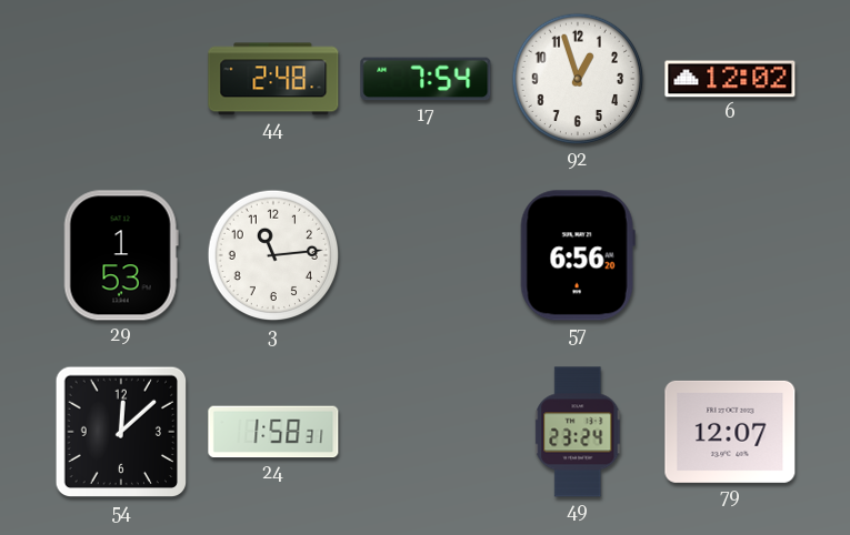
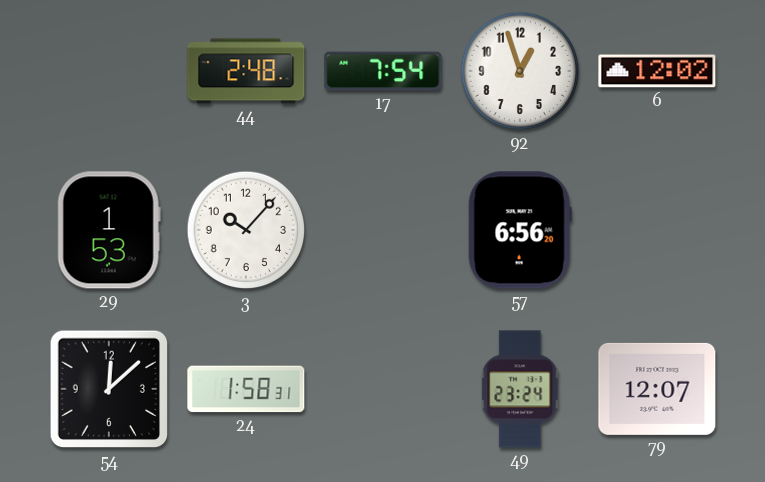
3: 11:14 -> 10:07
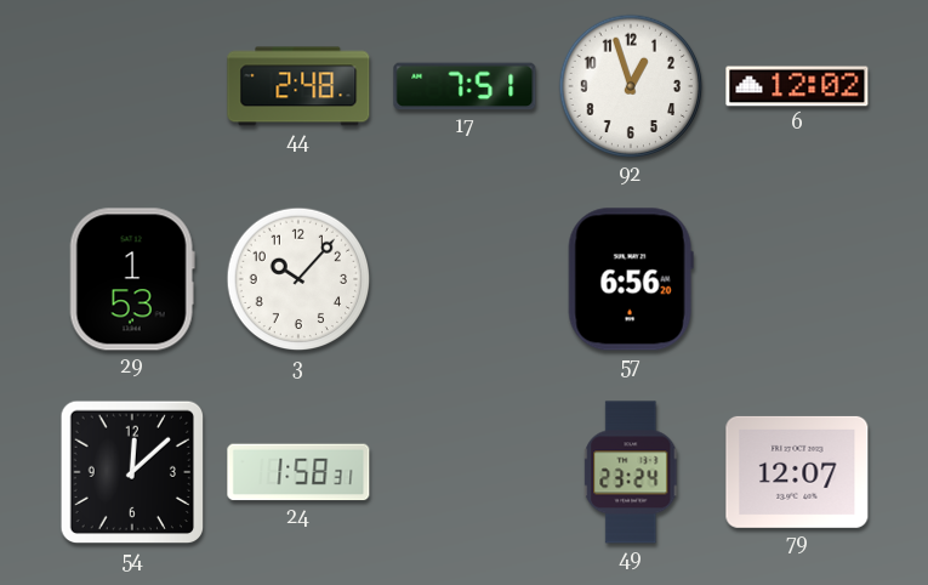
17: 7:54 -> 7:51
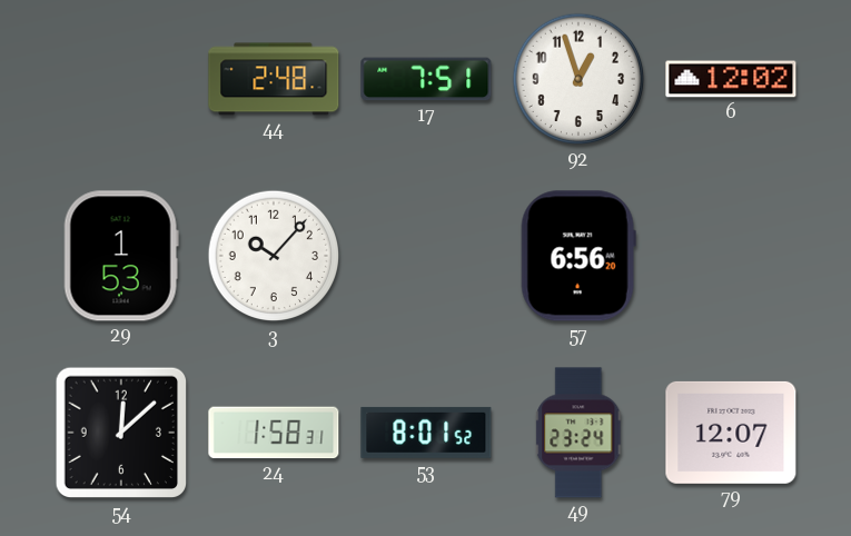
53: none -> 8:01
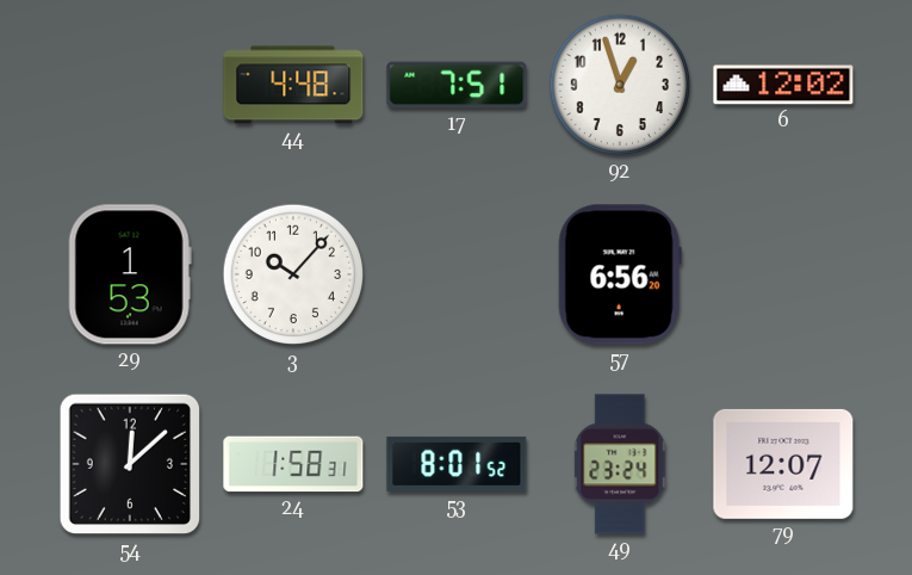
44: 2:48 -> 4:48
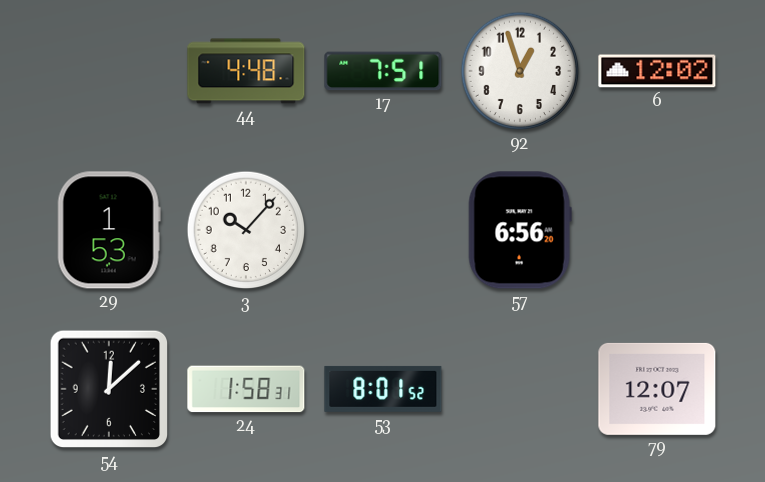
49: 23:24 -> none
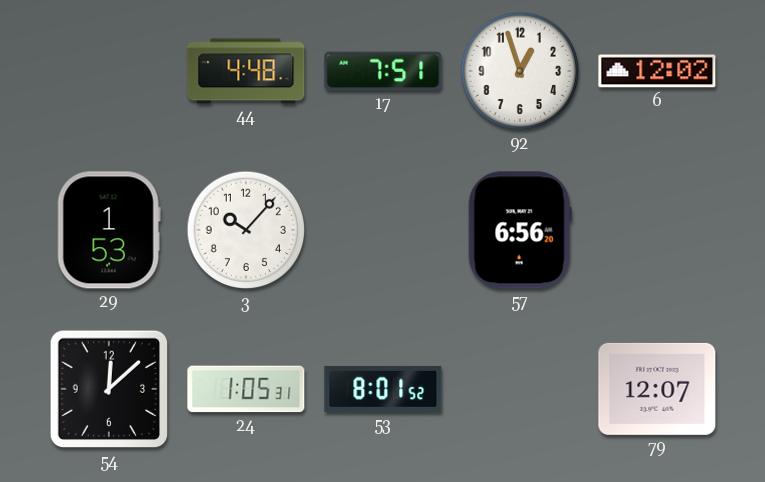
24: 1:58 -> 1:05
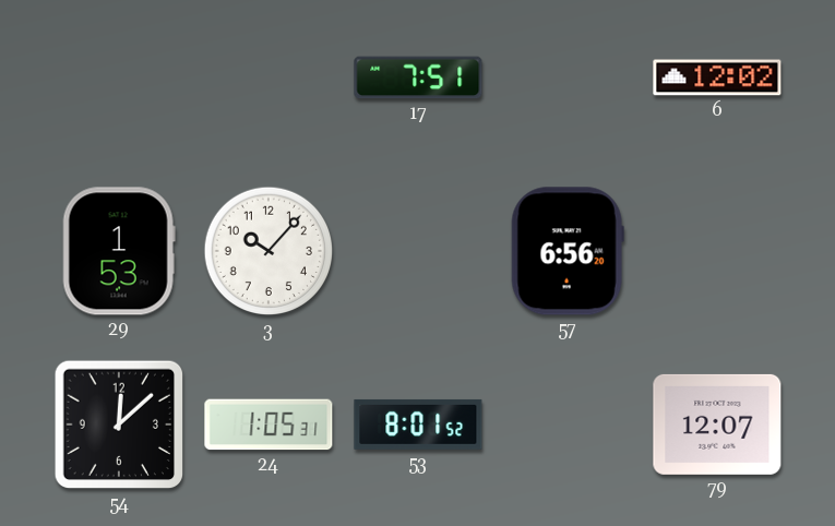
44: 4:48 -> none
92: 12:57 -> none
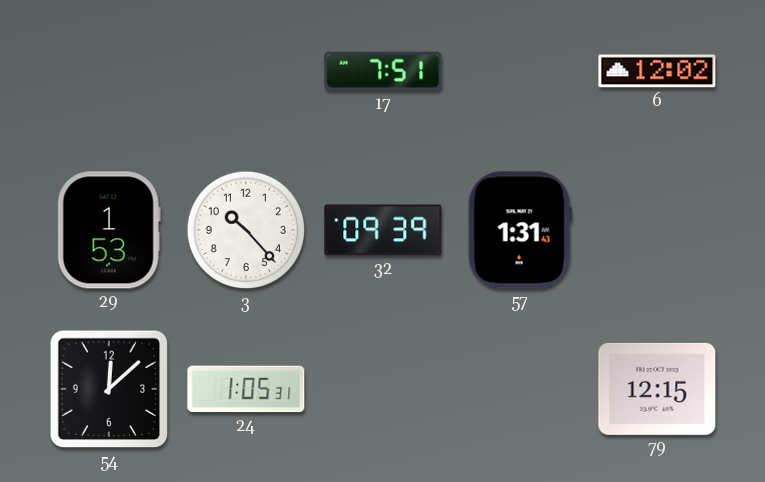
3: 10:07 -> 10:23
32: none -> 09:39
57: 6:56 -> 1:31
53: 8:01 -> none
79: 12:07 -> 12:15
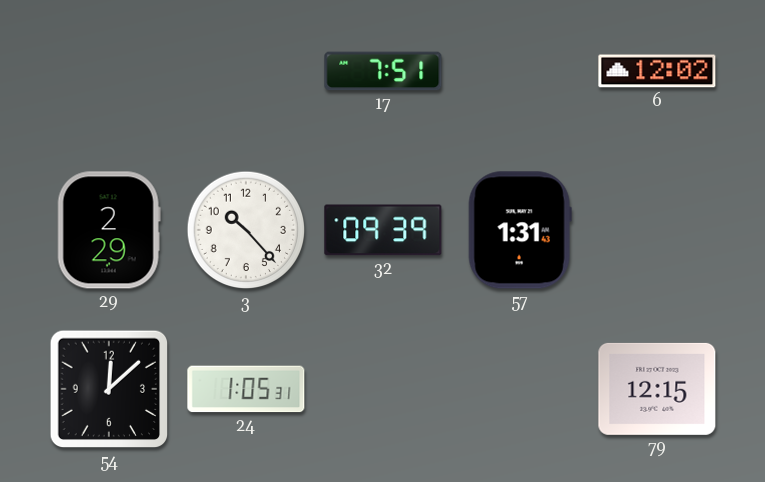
29: 1:53 -> 2:29
